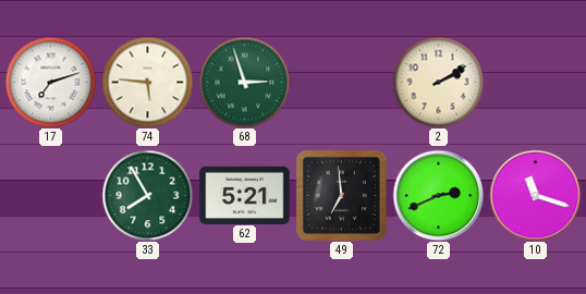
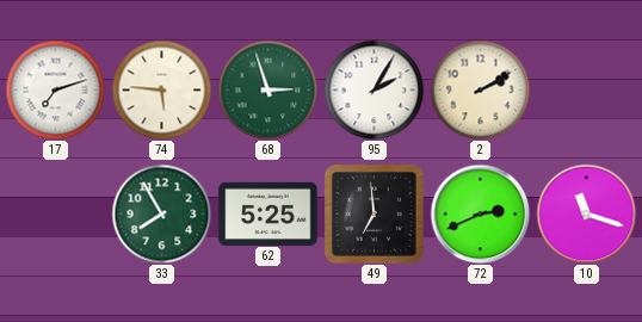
95: none -> 2:05
62: 5:21 -> 5:25
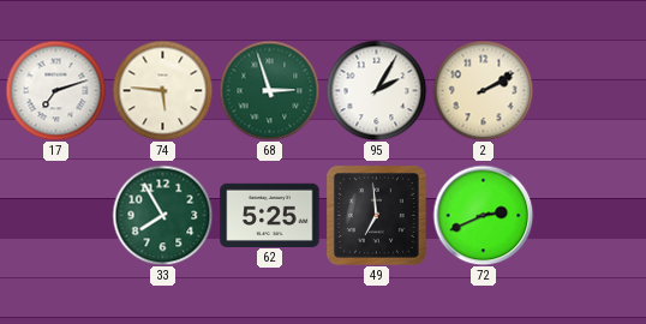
10: 11:18 -> none
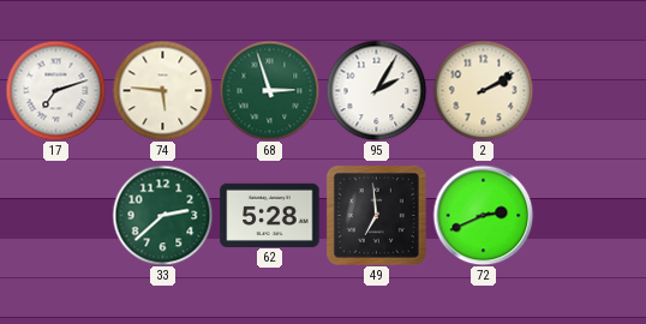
33: 7:55 -> 2:38
62: 5:25 -> 5:28
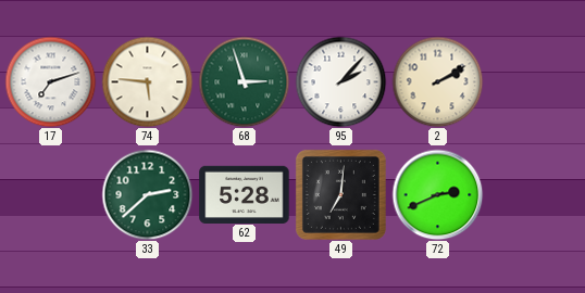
95: 2:05 -> 2:07
49: 6:59 -> 7:01
